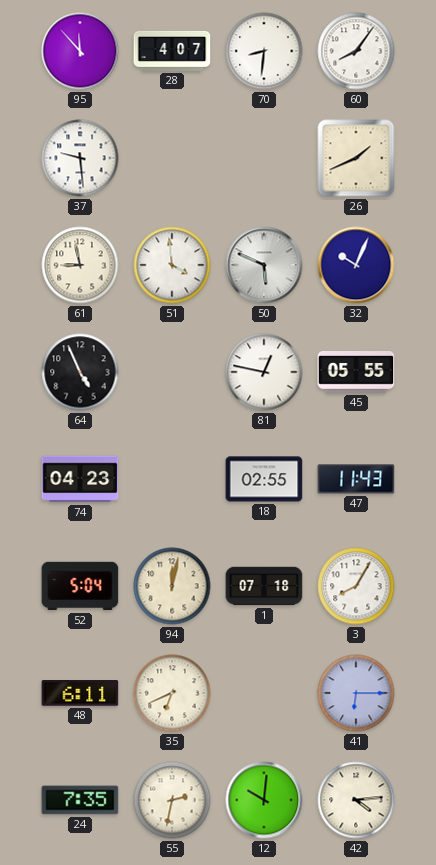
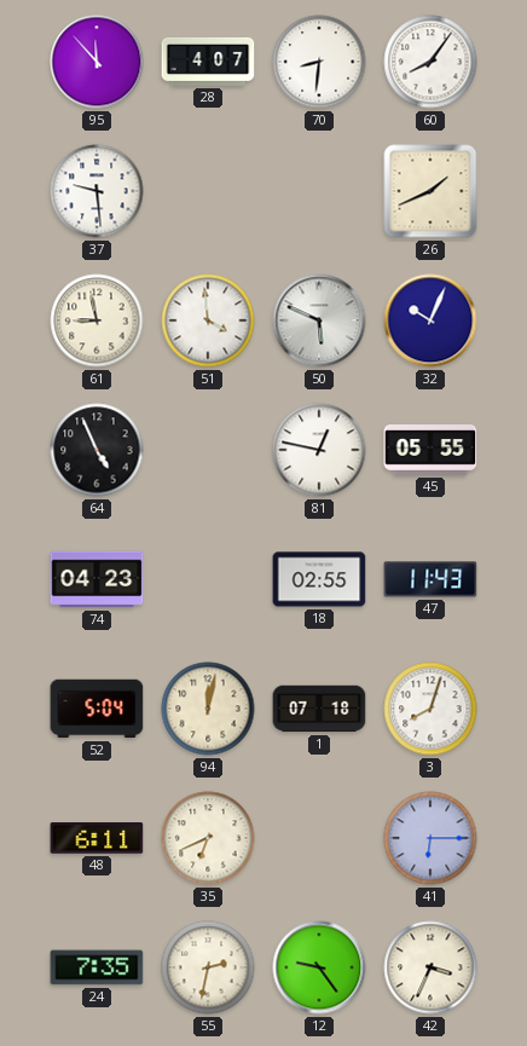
3: 8:05 -> 8:03
12: 10:01 -> 9:24
42: 4:14 -> 3:34
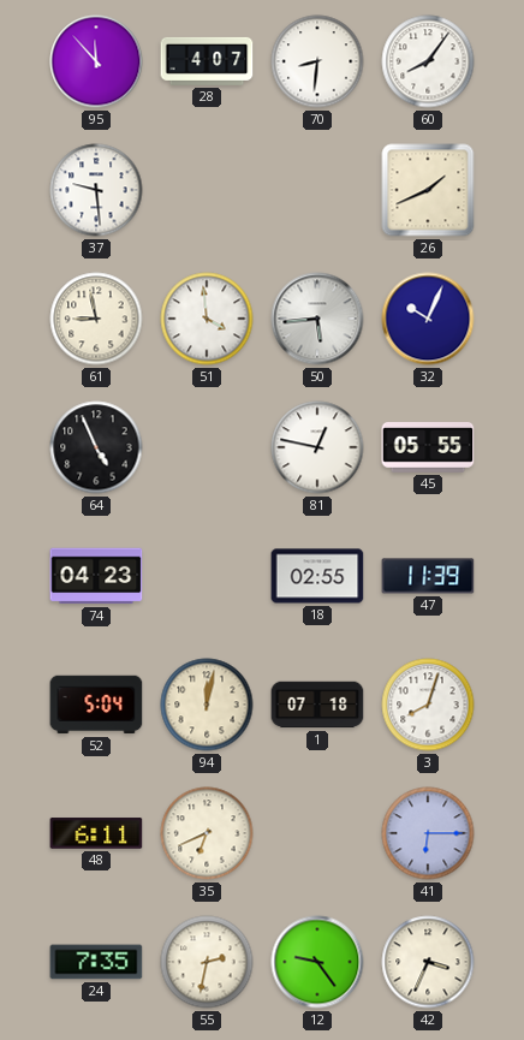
50: 5:49 -> 5:44
47: 11:43 -> 11:39
